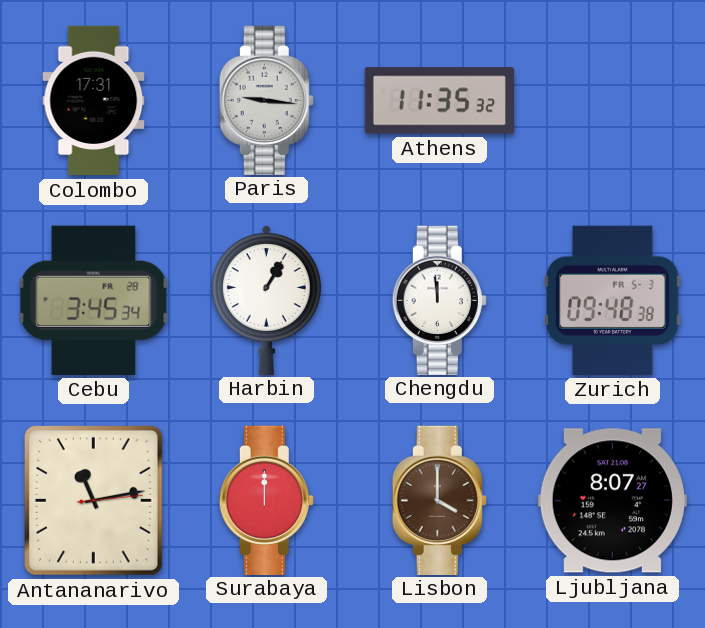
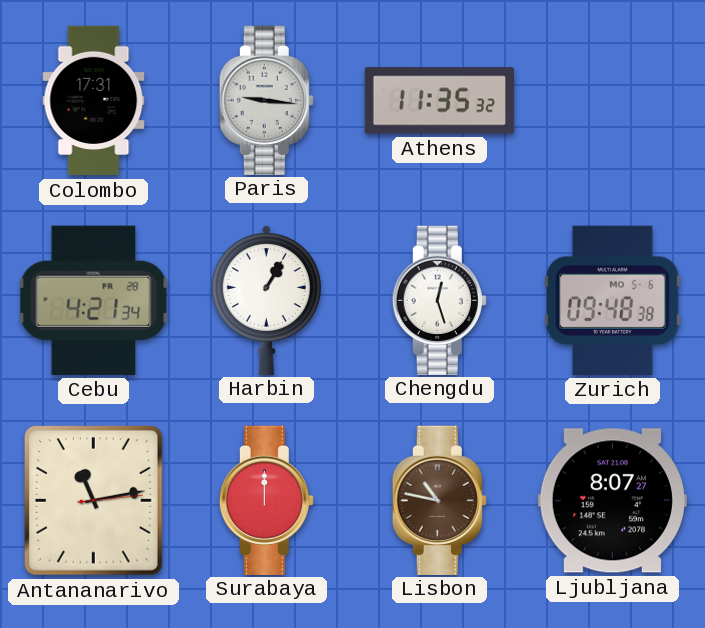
Cebu: 3:45 -> 4:21
Chengdu: 11:59 -> 12:27
Zurich date: FR 5-3 -> MO 5-6
Lisbon: 4:00 -> 10:47
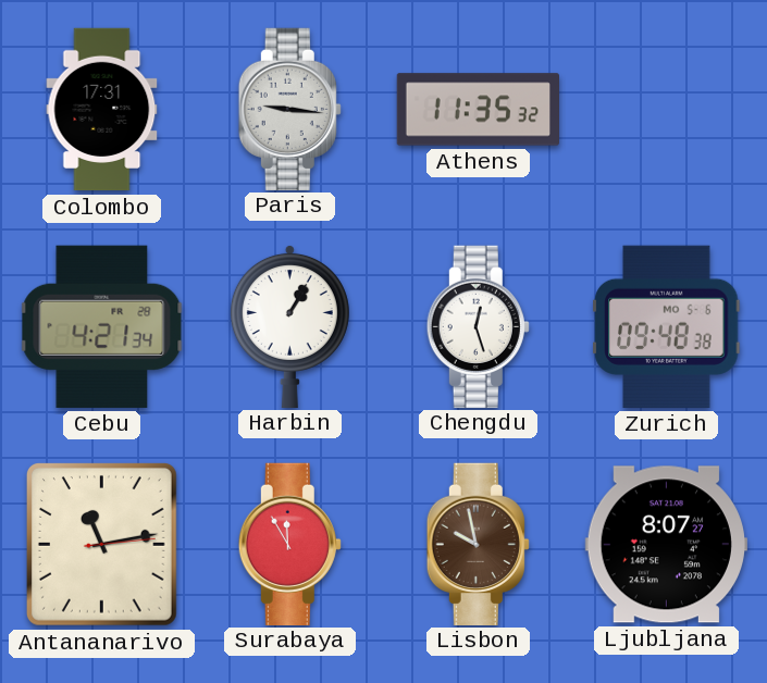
Surabaya: 12:00 -> 11:55
Lisbon: 10:47 -> 9:58
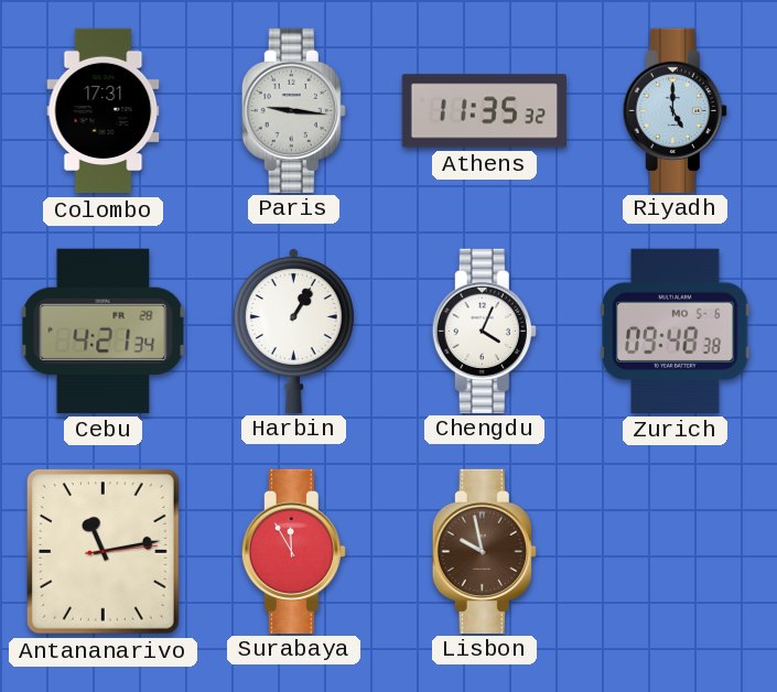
Riyadh: none -> 5:00
Chengdu: 12:27 -> 4:04
Ljubljana: 8:07 -> none
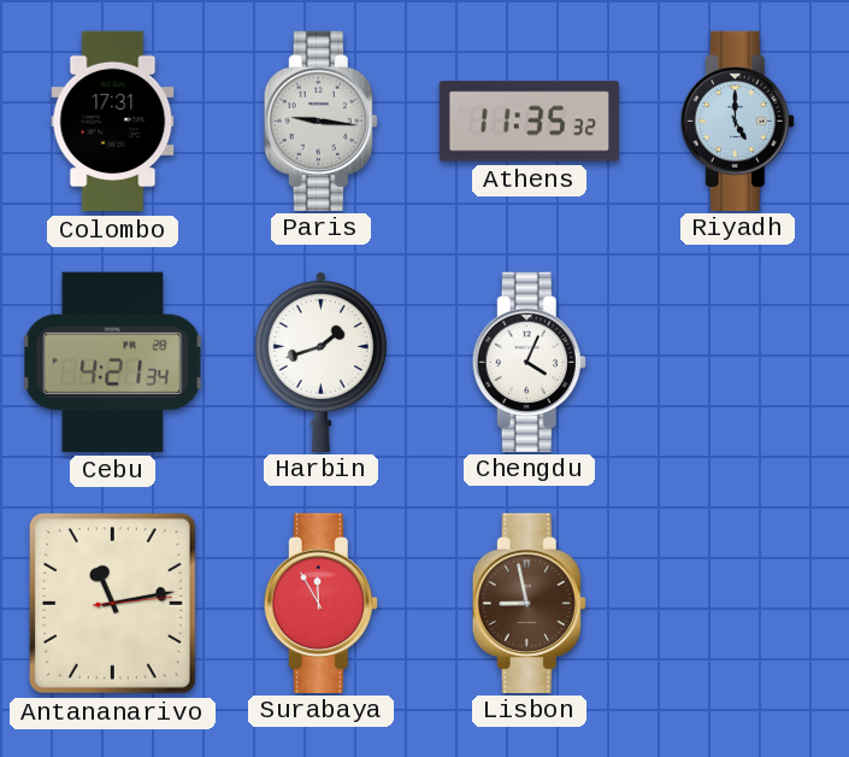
Harbin: 1:05 -> 1:42
Zurich: 09:48 -> none
Lisbon: 9:58 -> 8:58
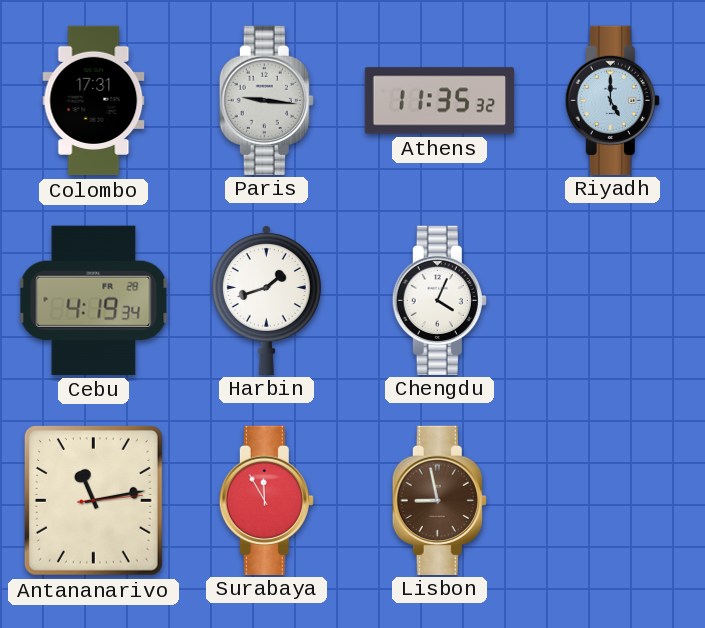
Cebu: 4:21 -> 4:19
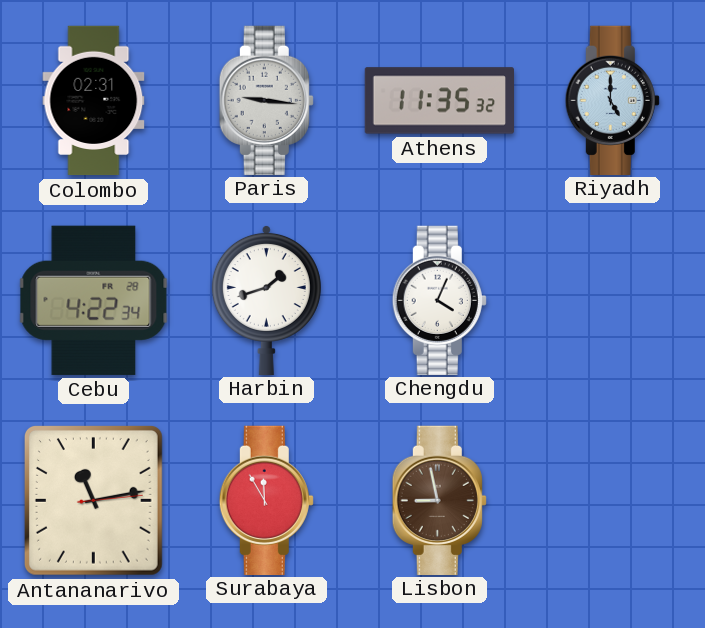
Colombo: 17:31 -> 02:31
Cebu: 4:19 -> 4:22
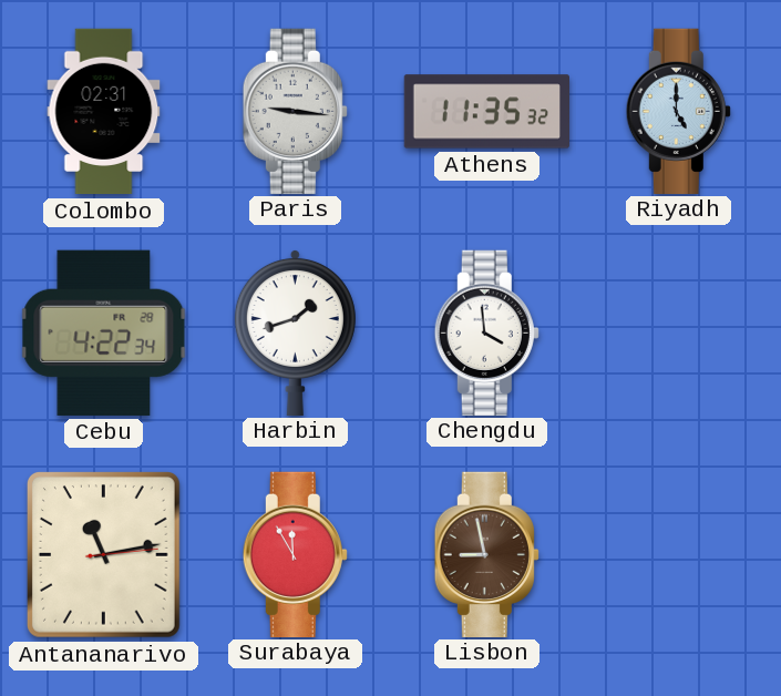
Chengdu: 4:04 -> 3:59
